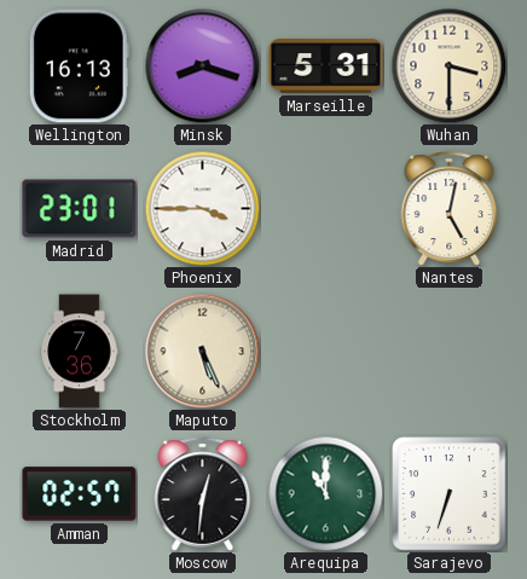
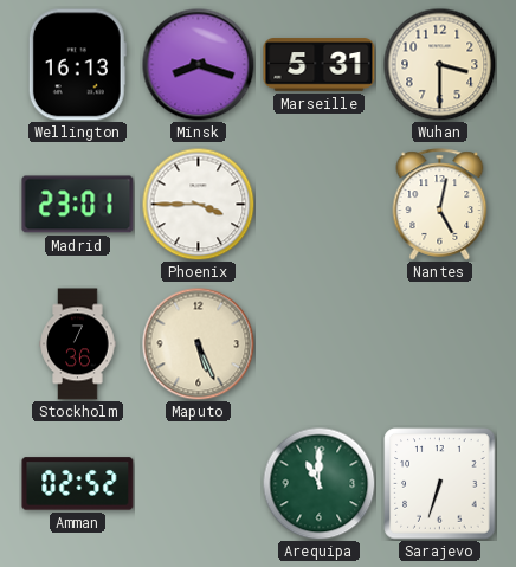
Amman: 02:57 -> 02:52
Moscow: 12:31 -> none
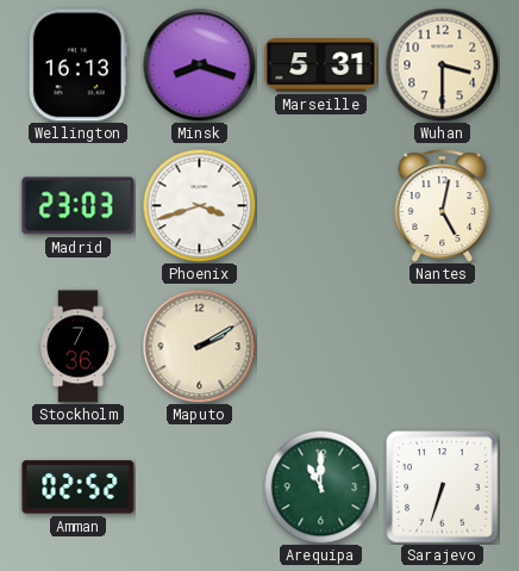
Madrid: 23:01 -> 23:03
Phoenix: 3:45 -> 3:42
Maputo: 5:26 -> 2:10
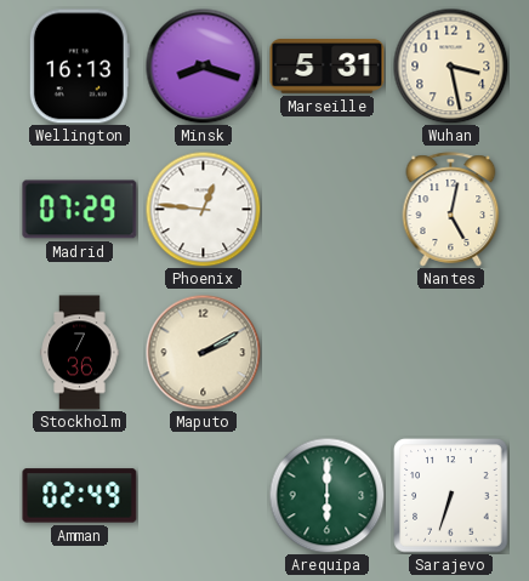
Wuhan: 3:30 -> 3:28
Madrid: 23:03 -> 07:29
Phoenix: 3:42 -> 12:46
Amman: 02:52 -> 02:49
Arequipa: 11:00 -> 6:00
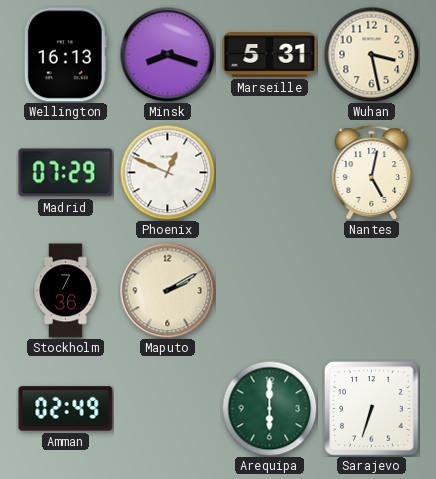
Phoenix: 12:46 -> 12:49
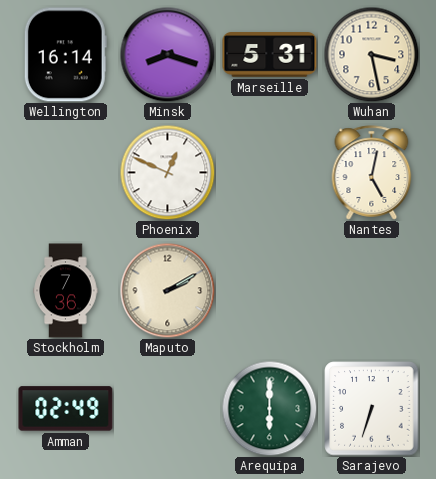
Wellington: 16:13 -> 16:14
Madrid: 07:29 -> none
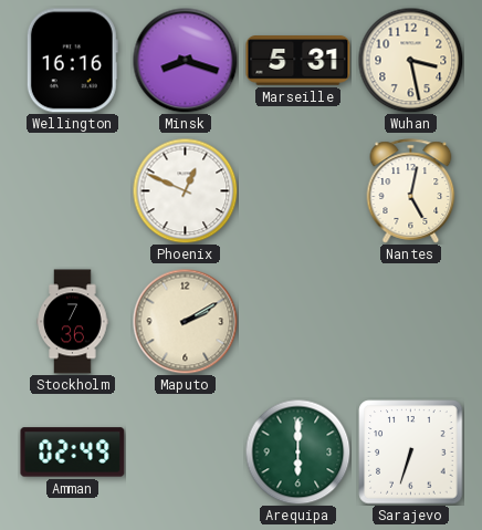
Wellington: 16:14 -> 16:16
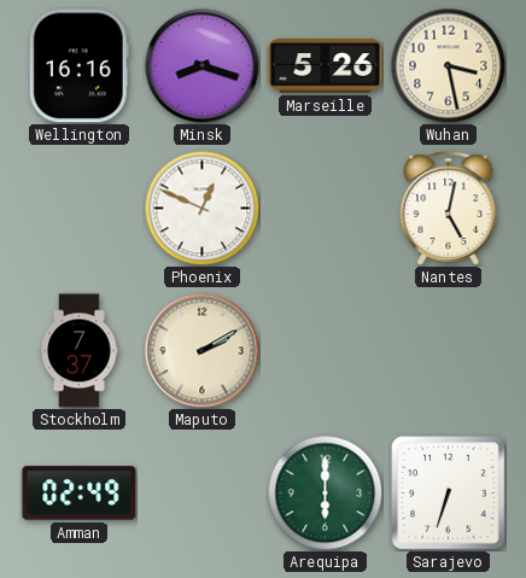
Marseille: 5:31 -> 5:26
Stockholm: 7:36 -> 7:37
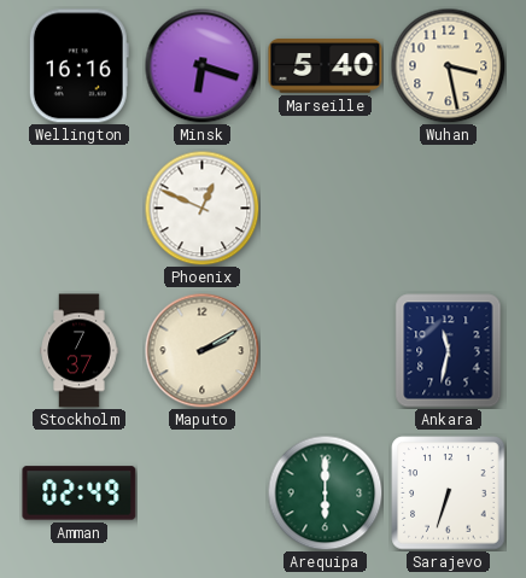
Minsk: 8:18 -> 6:18
Marseille: 5:26 -> 5:40
Nantes: 5:02 -> none
Ankara: none -> 11:32
